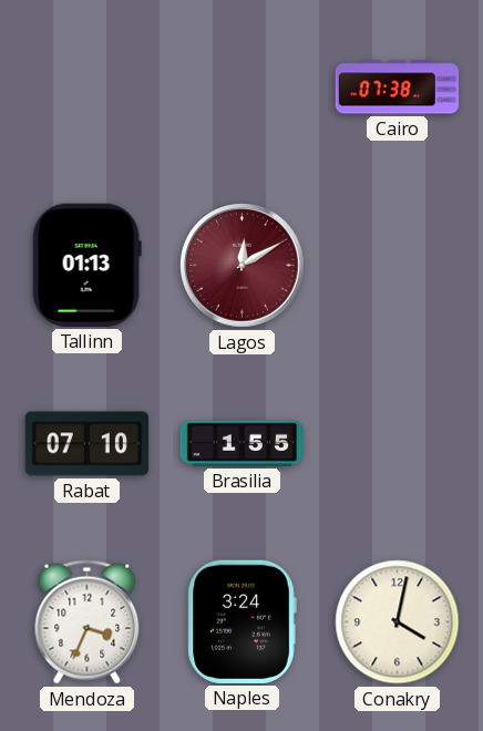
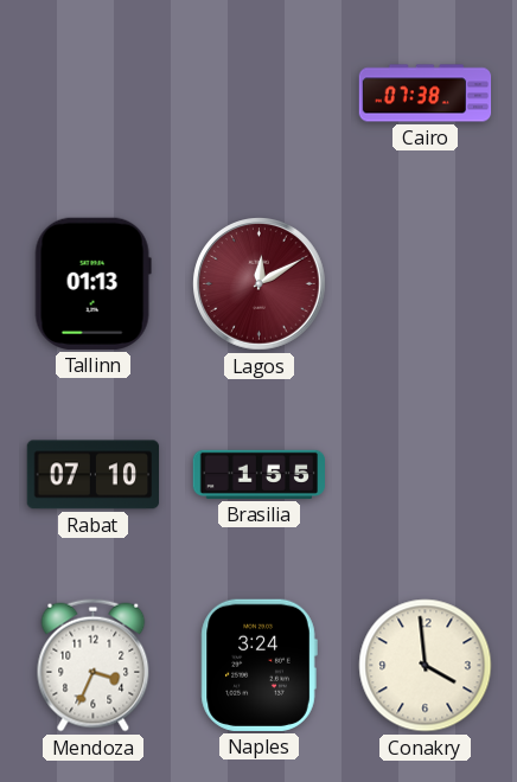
Conakry: 4:02 -> 3:59
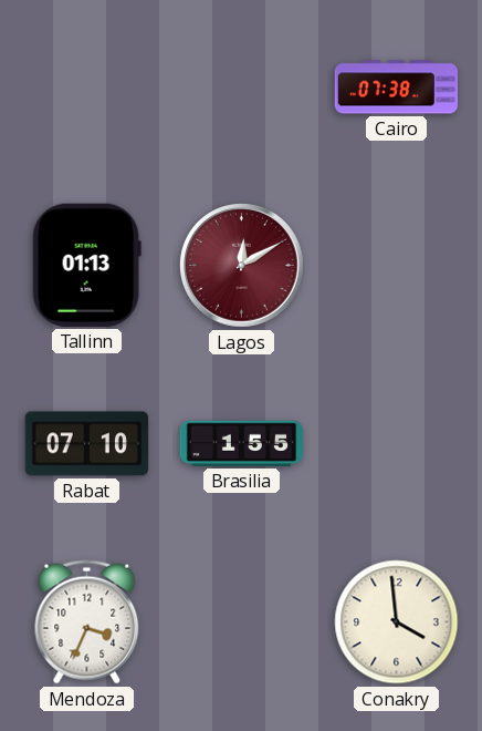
Naples: 3:24 -> none
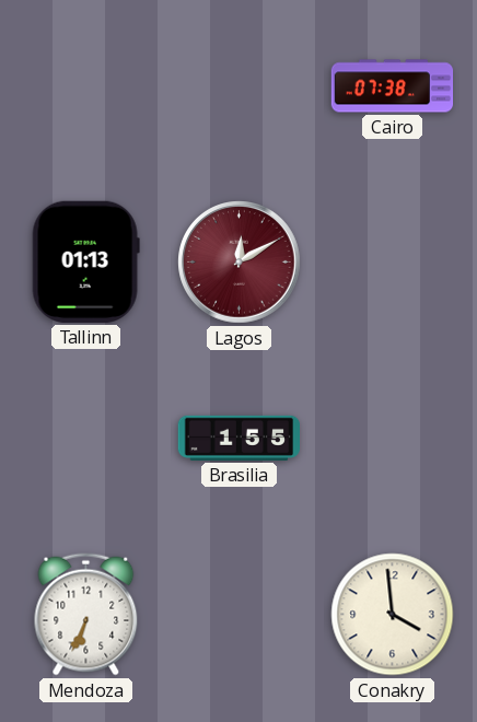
Rabat: 07:10 -> none
Mendoza: 3:34 -> 6:34
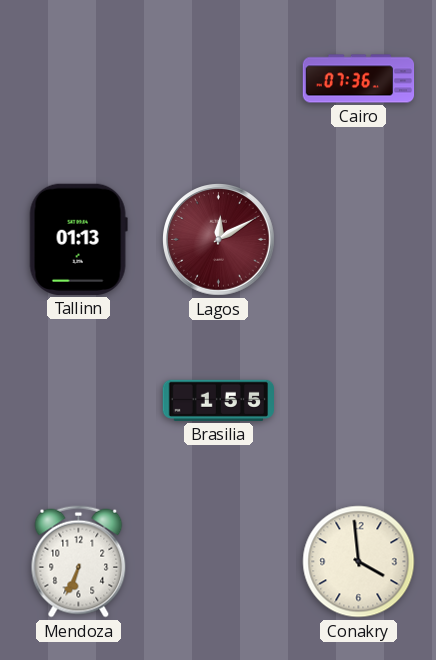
Cairo: 07:38 -> 07:36
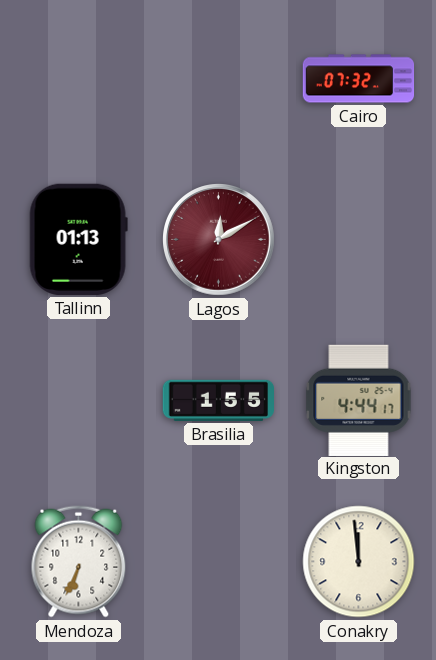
Cairo: 07:36 -> 07:32
Kingston: none -> 4:44
Conakry: 3:59 -> 11:59
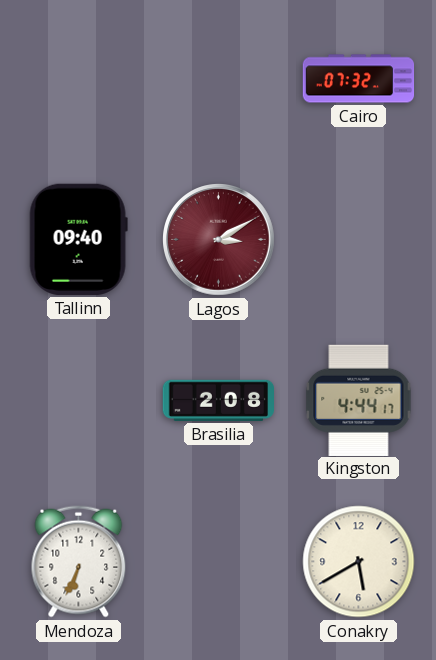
Tallinn: 01:13 -> 09:40
Lagos: 12:10 -> 3:10
Brasilia: 1:55 -> 2:08
Conakry: 11:59 -> 5:40
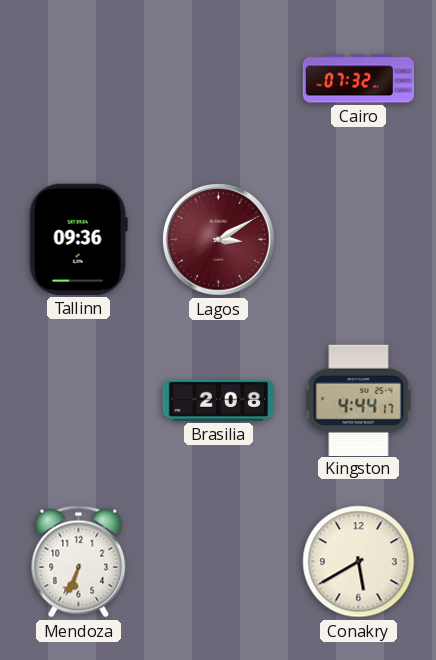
Tallinn: 09:40 -> 09:36
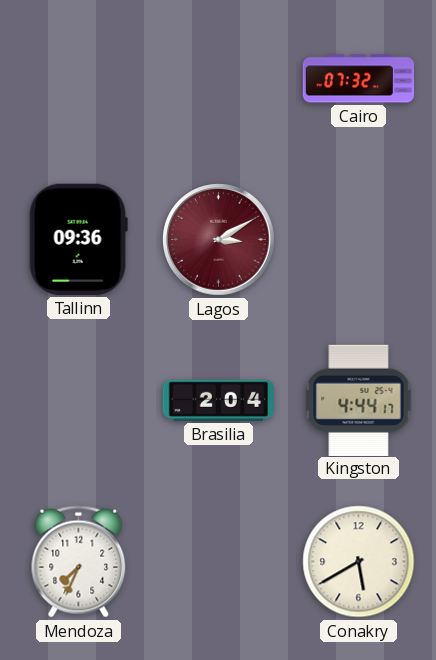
Brasilia: 2:08 -> 2:04
Mendoza: 6:34 -> 7:34
